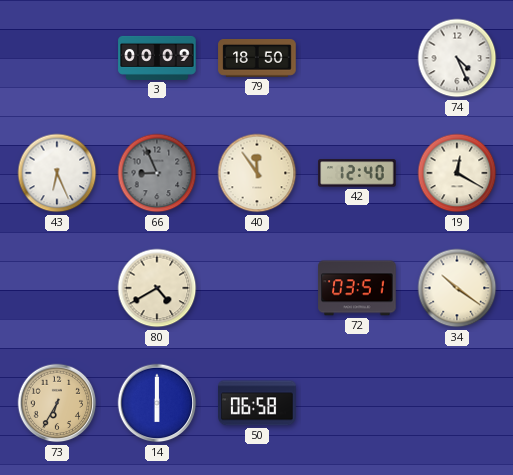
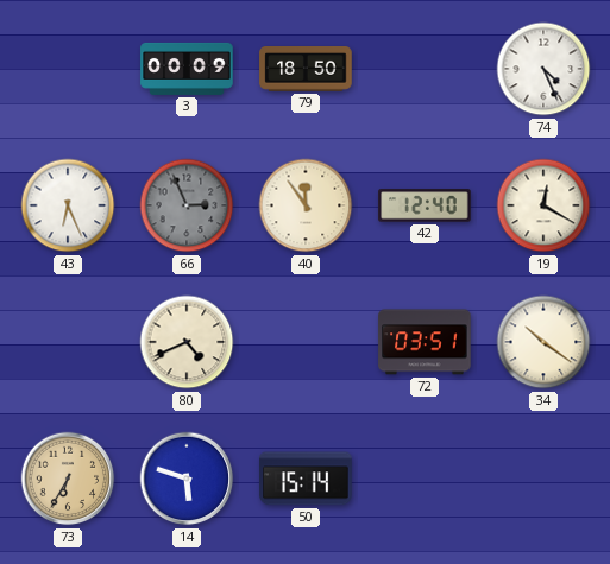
66: 8:56 -> 2:56
80: 4:40 -> 4:41
14: 6:00 -> 5:48
50: 06:58 -> 15:14
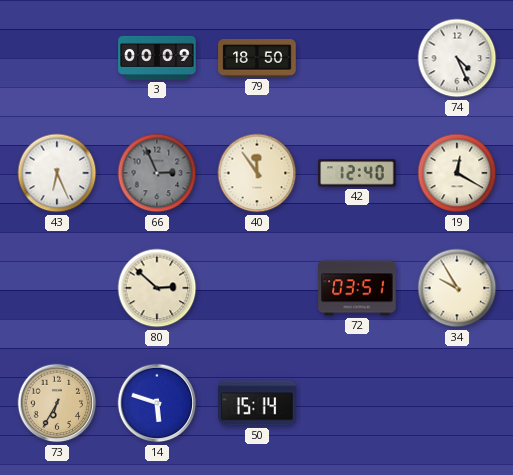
80: 4:41 -> 2:52
34: 10:21 -> 9:55
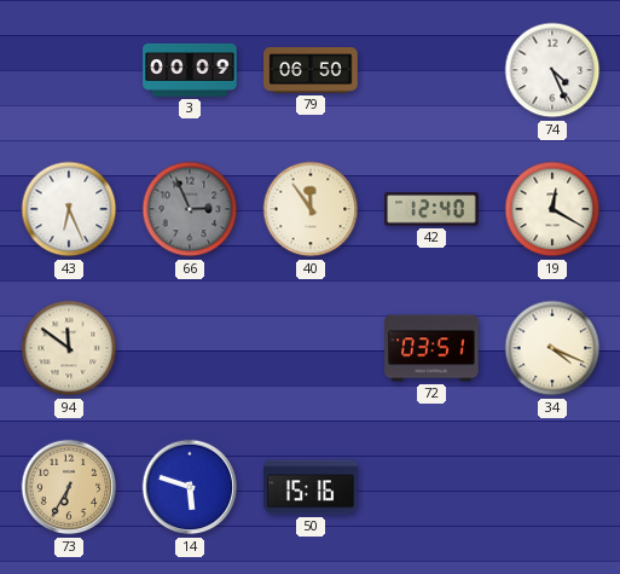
79: 18:50 -> 06:50
94: none -> 11:51
80: 2:52 -> none
34: 9:55 -> 4:19
50: 15:14 -> 15:16
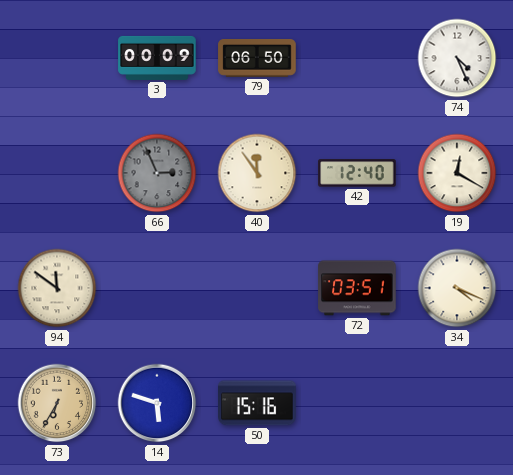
43: 6:26 -> none
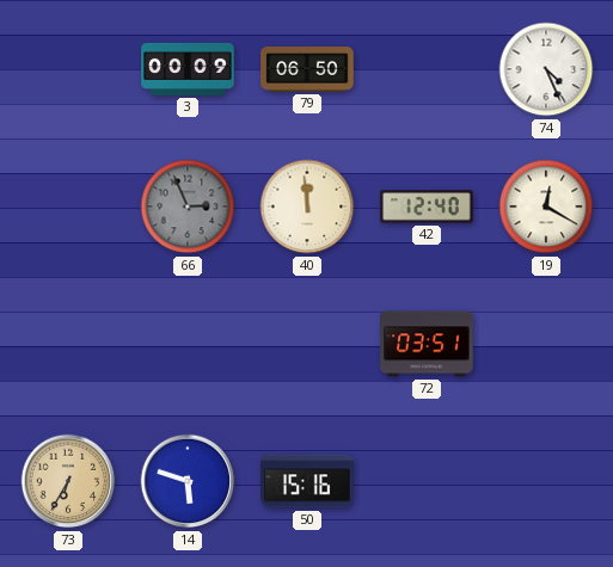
40: 11:54 -> 11:59
94: 11:51 -> none
34: 4:19 -> none
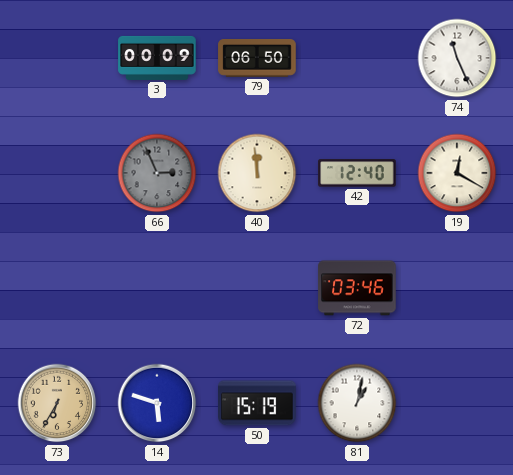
74: 4:26 -> 11:26
72: 03:51 -> 03:46
50: 15:16 -> 15:19
81: none -> 1:02
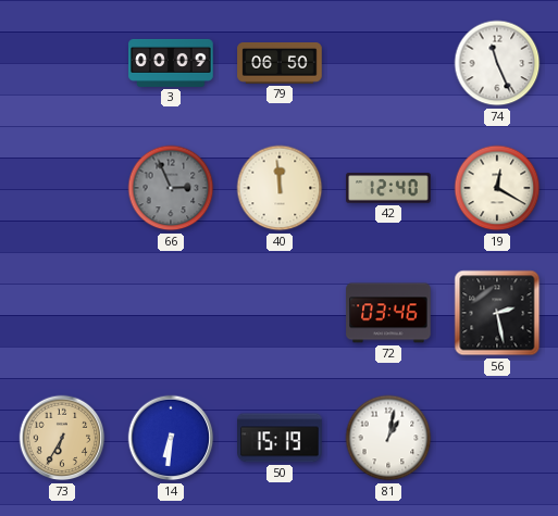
56: none -> 2:28
14: 5:48 -> 6:31
